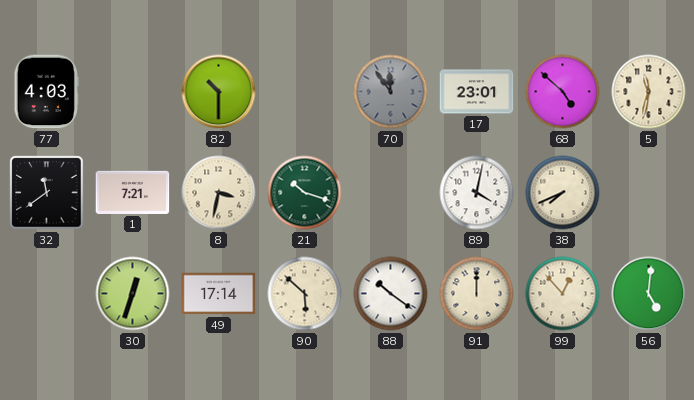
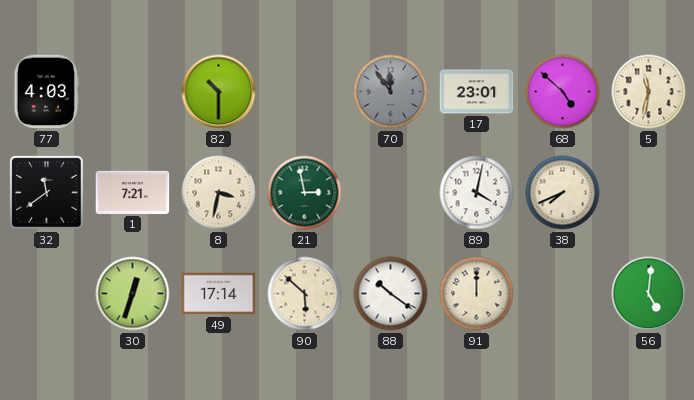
21: 10:18 -> 2:58
99: 12:53 -> none
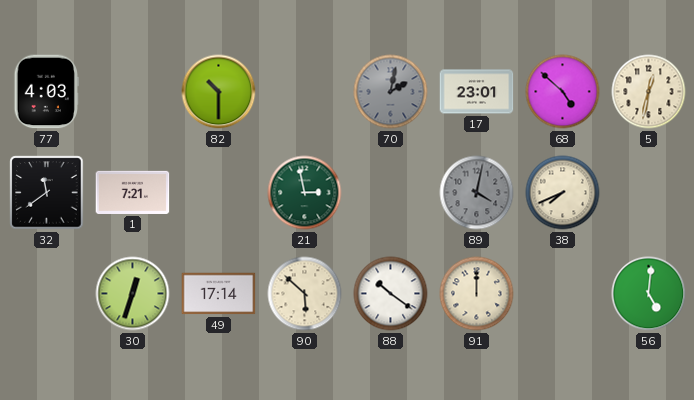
70: 11:54 -> 2:02
5: 11:32 -> 12:32
8: 3:32 -> none
89 dial: white -> grey
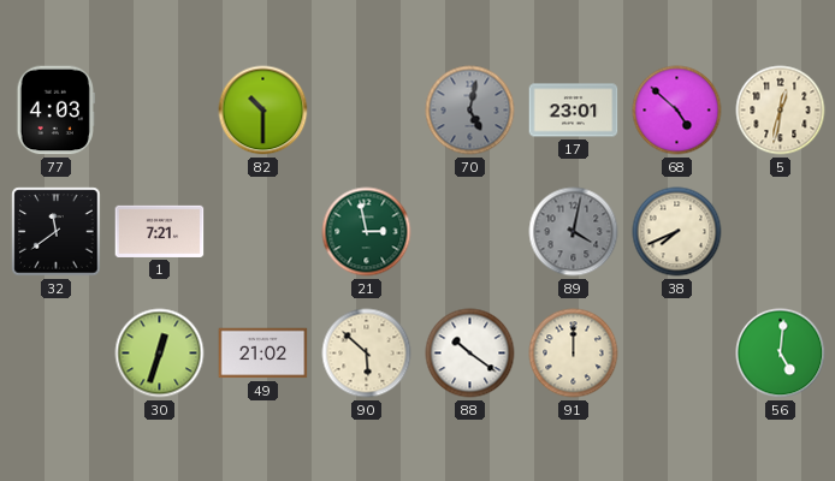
70: 2:02 -> 5:02
49: 17:14 -> 21:02
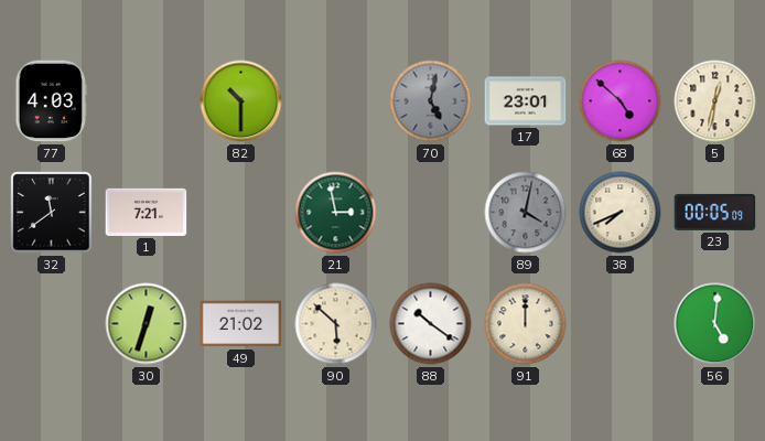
23: none -> 00:05
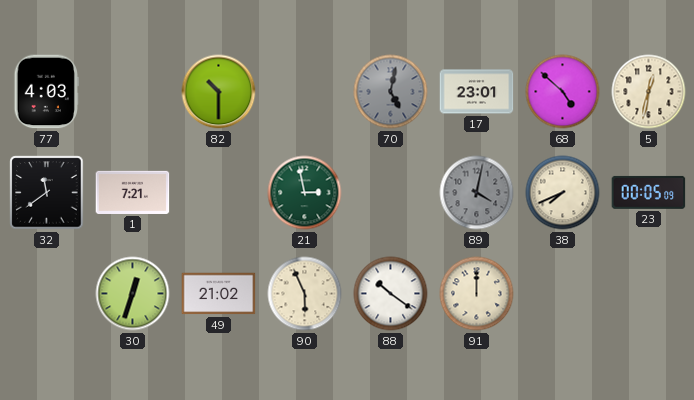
90: 5:52 -> 5:56
56: 5:01 -> none
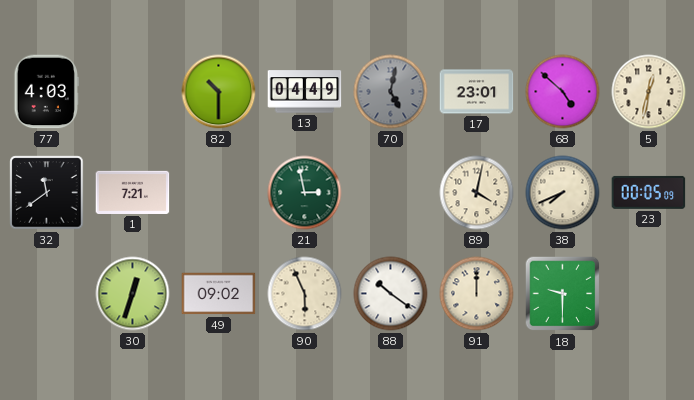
13: none -> 04:49
89 dial: grey -> cream
49: 21:02 -> 09:02
18: none -> 9:30
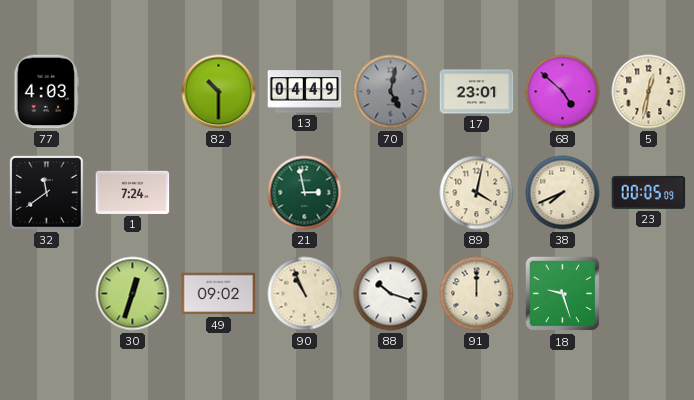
1: 7:21 -> 7:24
90: 5:56 -> 10:56
88: 10:21 -> 10:18
18: 9:30 -> 9:27
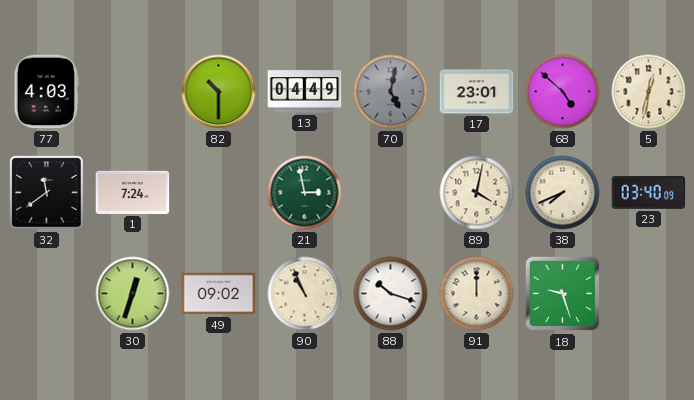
23: 00:05 -> 03:40
